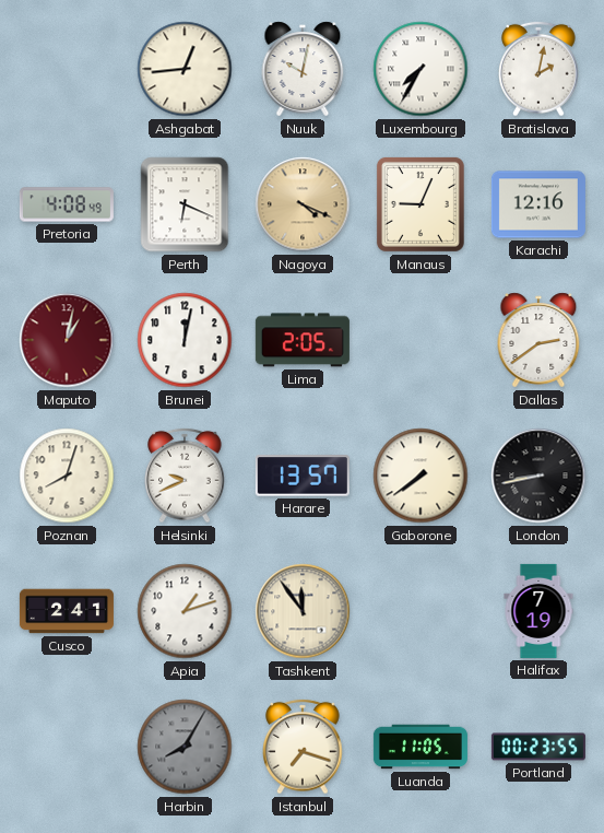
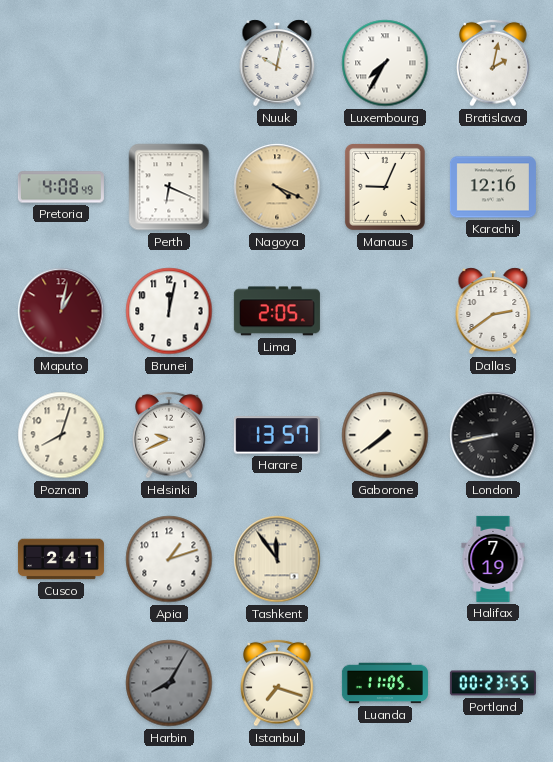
Ashgabat: 12:44 -> none
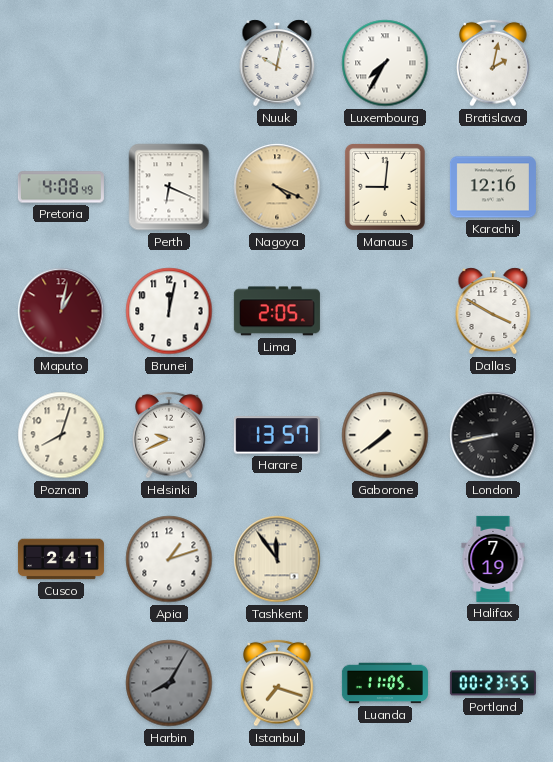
Manaus: 9:04 -> 9:01
Dallas: 2:39 -> 3:50
